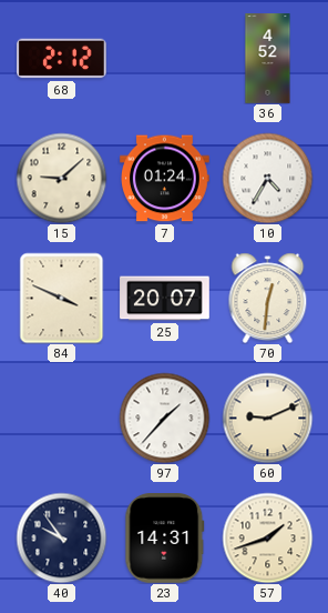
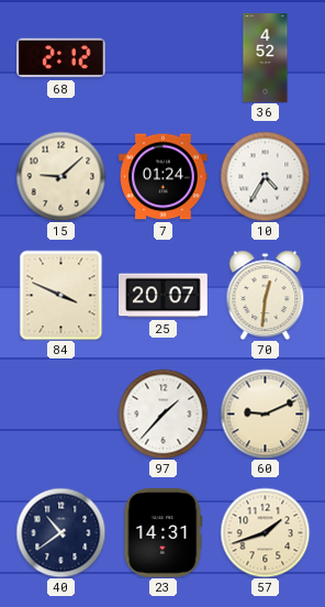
40: 9:54 -> 10:39
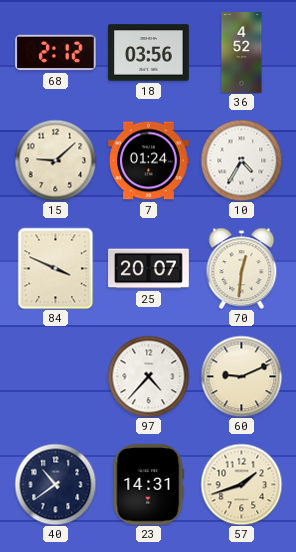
18: none -> 03:56
97: 1:37 -> 4:37
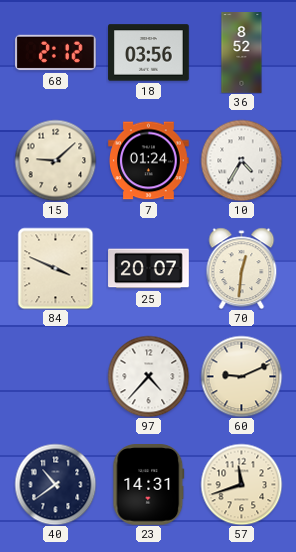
36: 4:52 -> 8:52
57: 1:42 -> 11:42
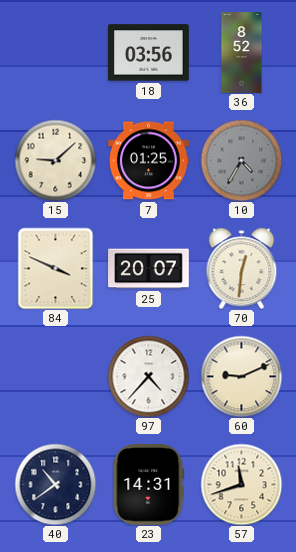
68: 2:12 -> none
7: 01:24 -> 01:25
10 dial: white -> grey
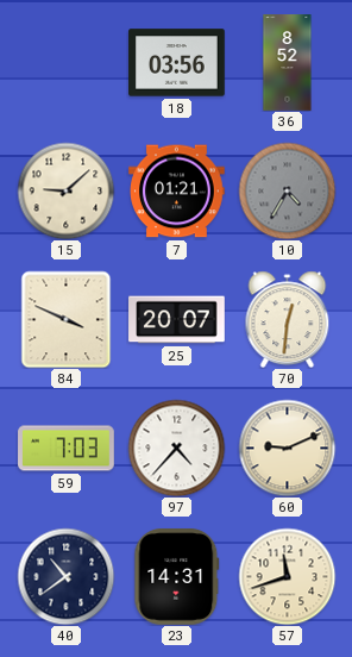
7: 01:25 -> 01:21
59: none -> 7:03
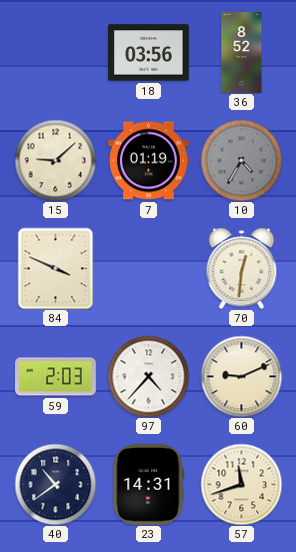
7: 01:21 -> 01:19
25: 20:07 -> none
59: 7:03 -> 2:03
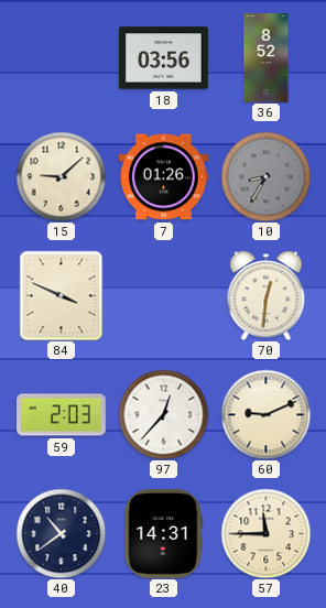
7: 01:19 -> 01:26
10: 4:35 -> 8:35
97: 4:37 -> 12:37
57: 11:42 -> 11:45
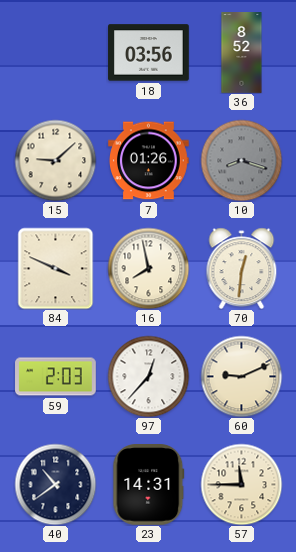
10: 8:35 -> 8:18
16: none -> 7:58
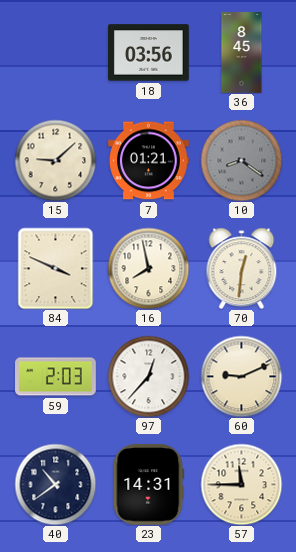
36: 8:52 -> 8:45
7: 01:26 -> 01:21
10: 8:18 -> 8:21
